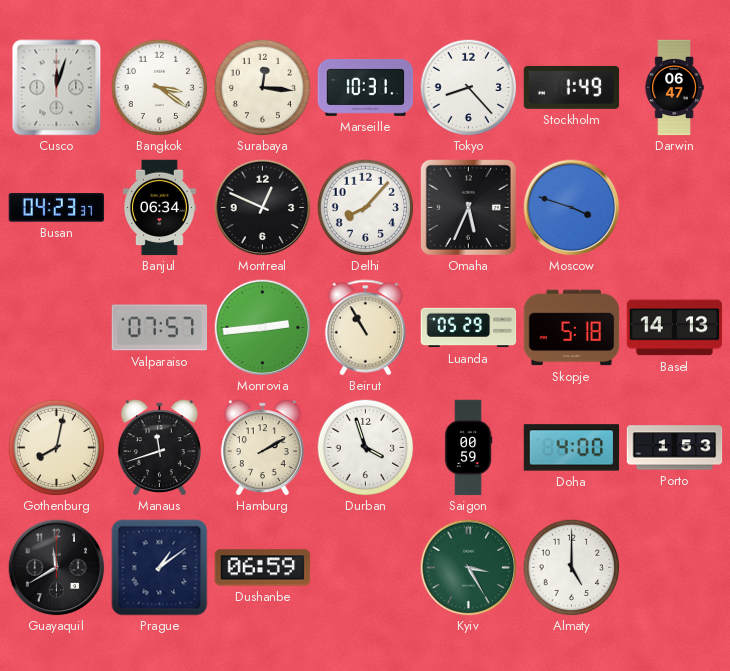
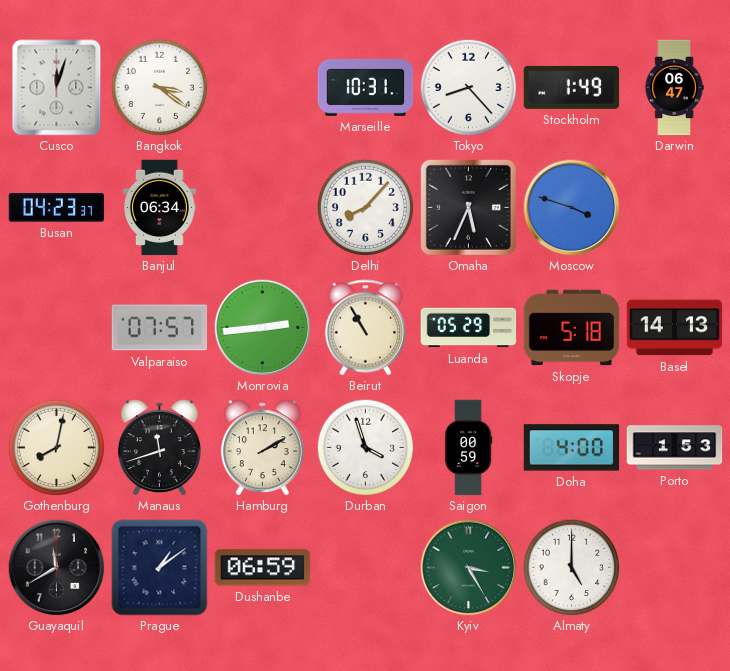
Surabaya: 12:16 -> none
Montreal: 12:49 -> none
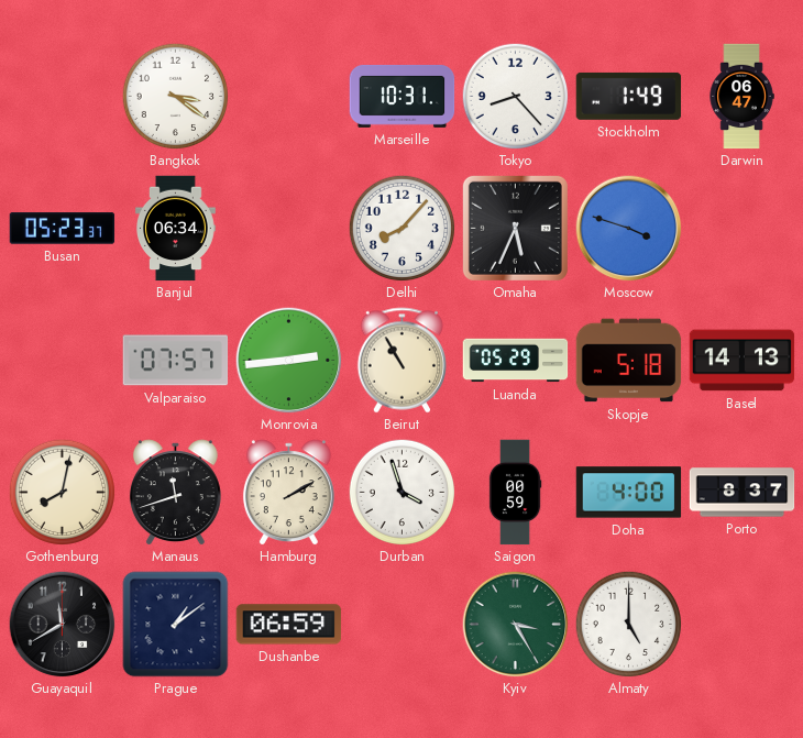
Cusco: 12:03 -> none
Busan: 04:23 -> 05:23
Porto: 1:53 -> 8:37
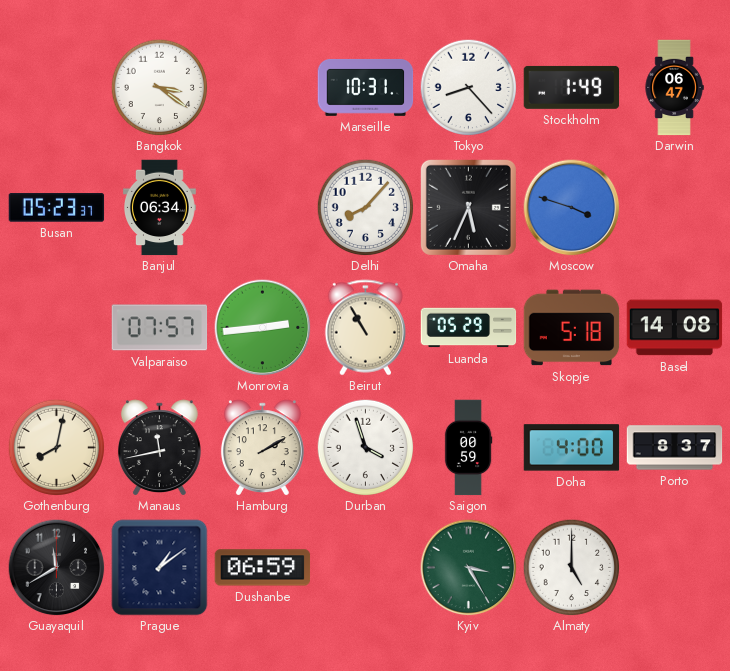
Basel: 14:13 -> 14:08
Manaus: 11:42 -> 11:43
